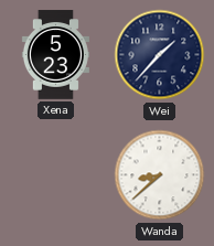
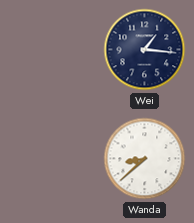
Xena: 5:23 -> none
Wei: 1:37 -> 1:16
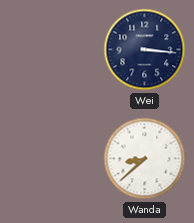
Wei: 1:16 -> 3:16
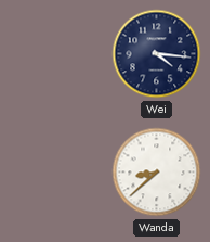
Wei: 3:16 -> 4:16
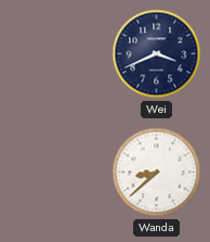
Wei: 4:16 -> 3:41
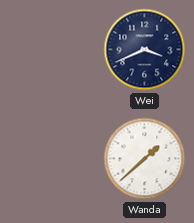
Wanda: 8:38 -> 1:38
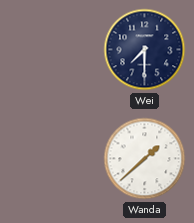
Wei: 3:41 -> 7:30
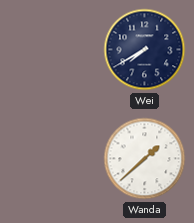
Wei: 7:30 -> 7:40
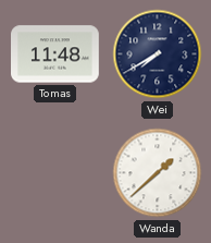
Tomas: none -> 11:48
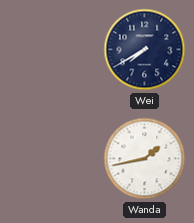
Tomas: 11:48 -> none
Wanda: 1:38 -> 1:43
